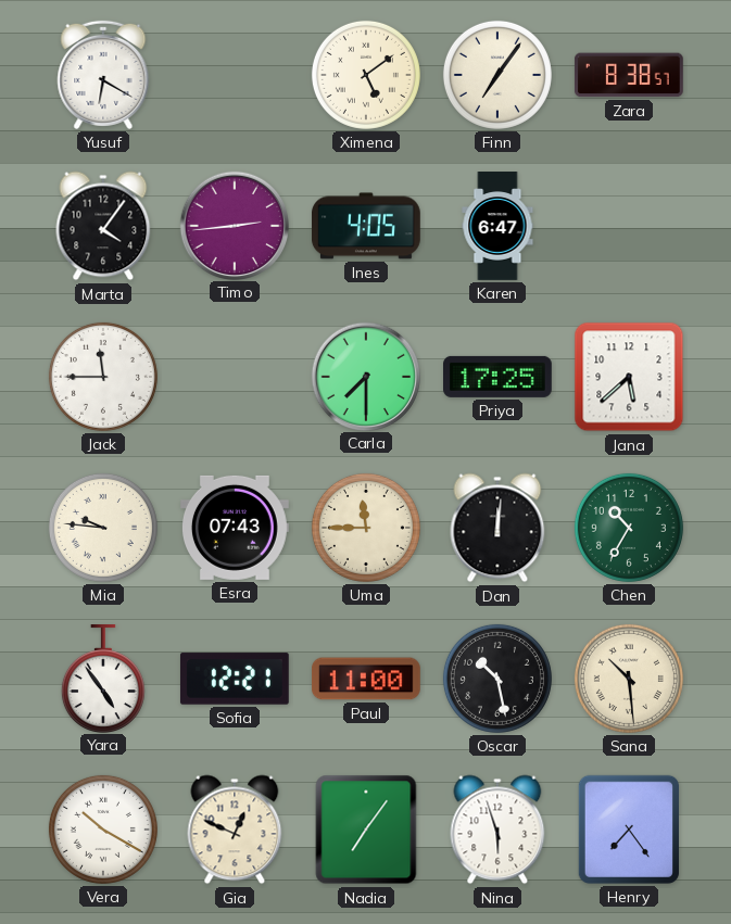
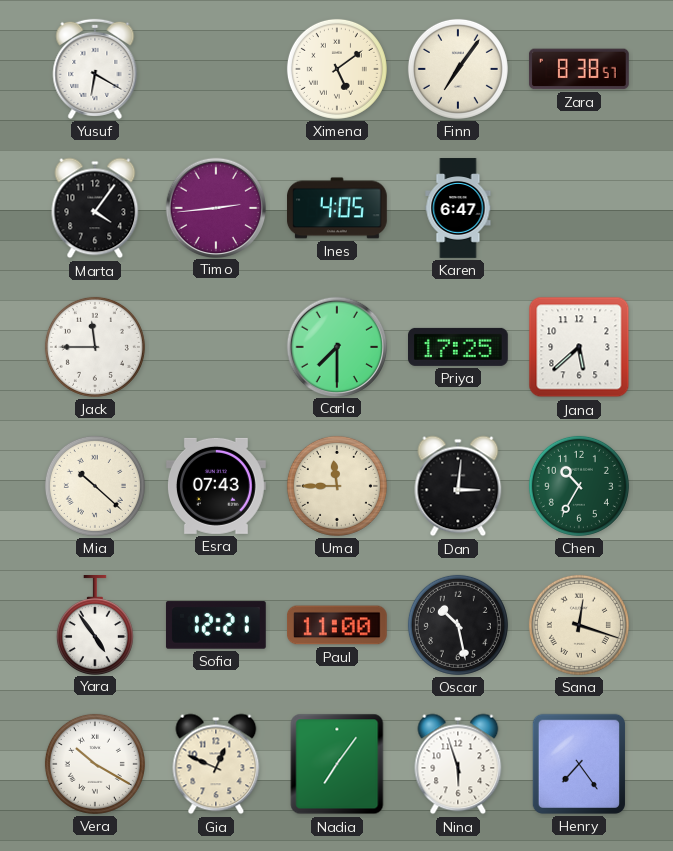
Mia: 9:46 -> 10:22
Dan: 12:01 -> 3:01
Sana: 10:29 -> 12:18
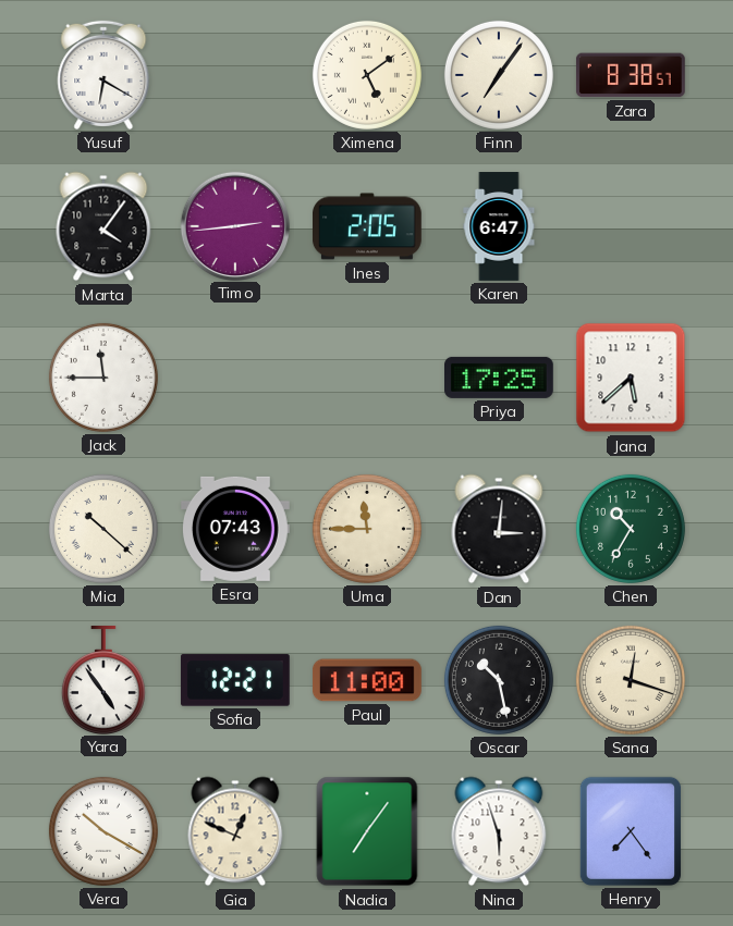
Ines: 4:05 -> 2:05
Carla: 7:30 -> none
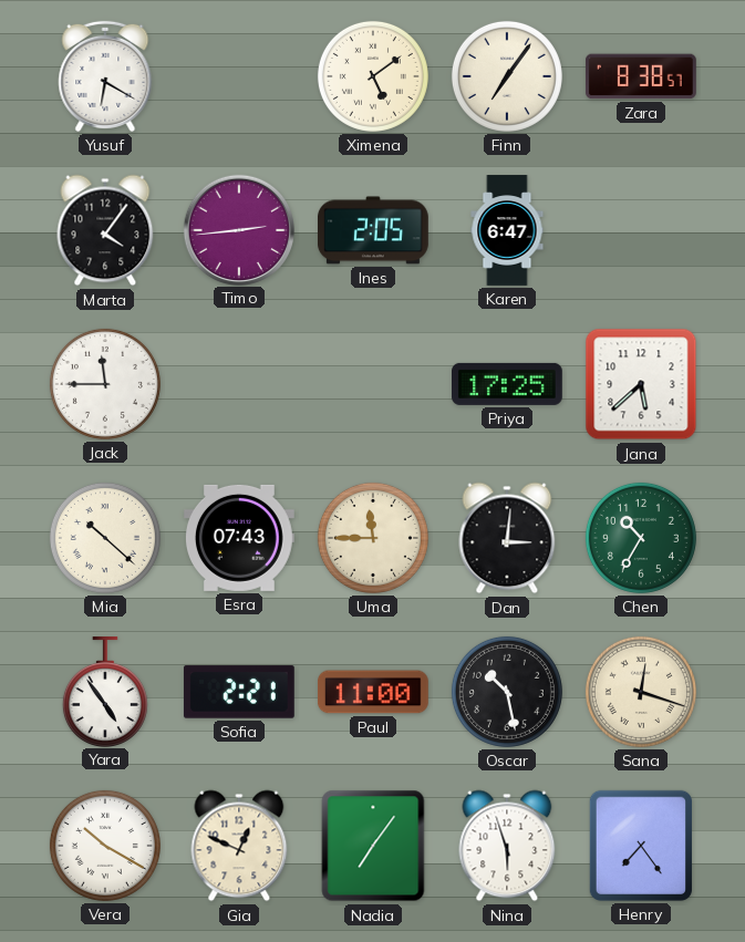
Sofia: 12:21 -> 2:21
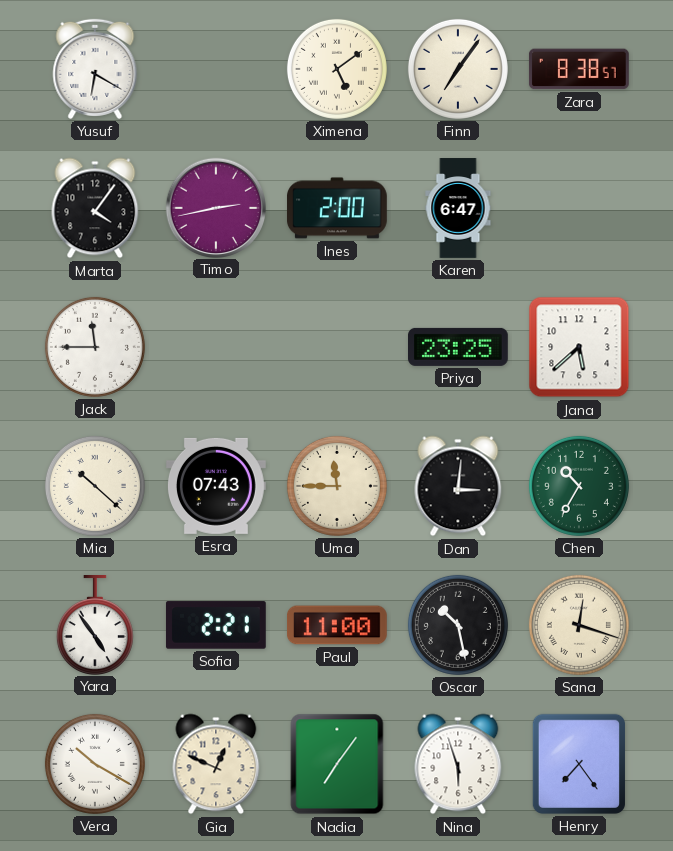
Timo: 2:44 -> 2:43
Ines: 2:05 -> 2:00
Priya: 17:25 -> 23:25
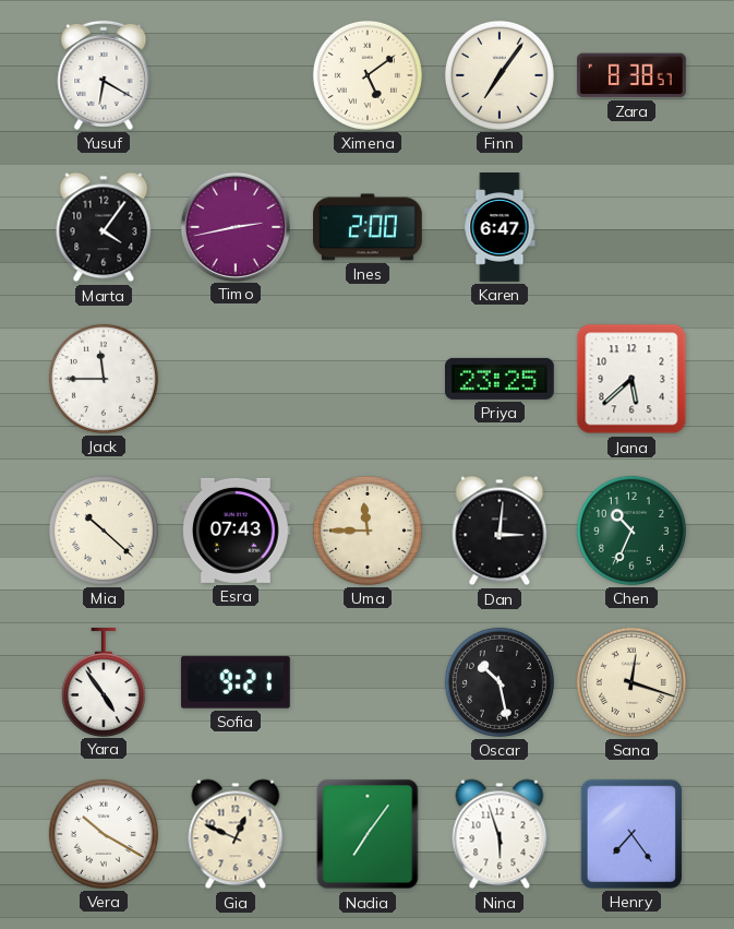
Chen: 10:35 -> 10:34
Sofia: 2:21 -> 9:21
Paul: 11:00 -> none
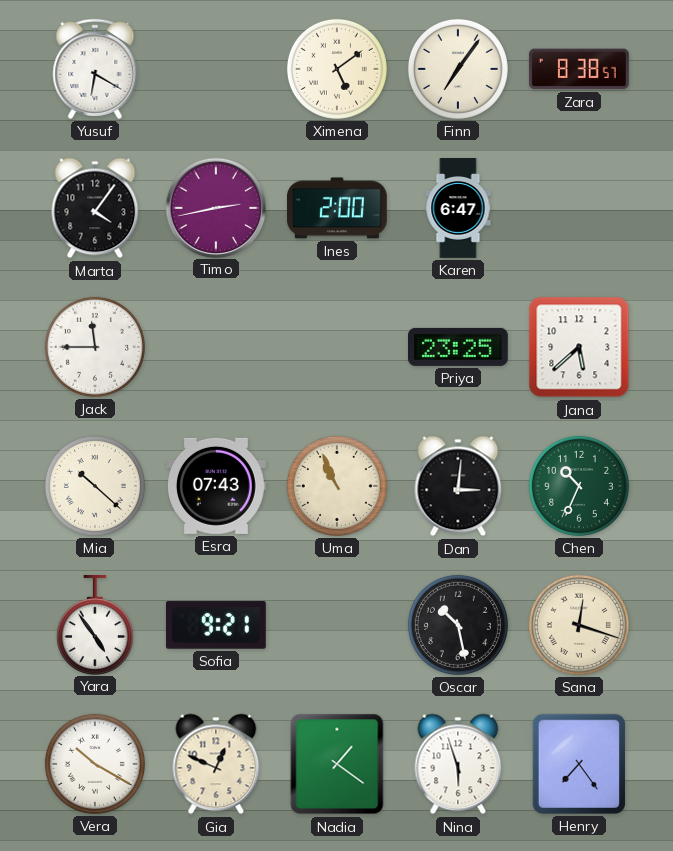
Uma: 11:45 -> 10:56
Nadia: 7:06 -> 1:21
